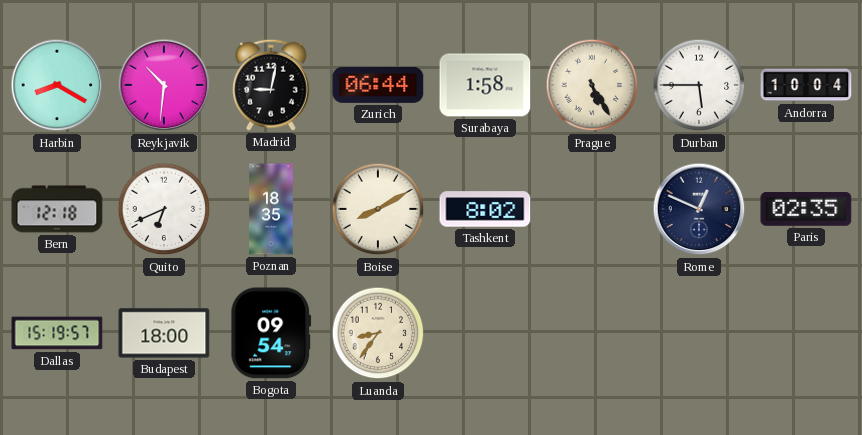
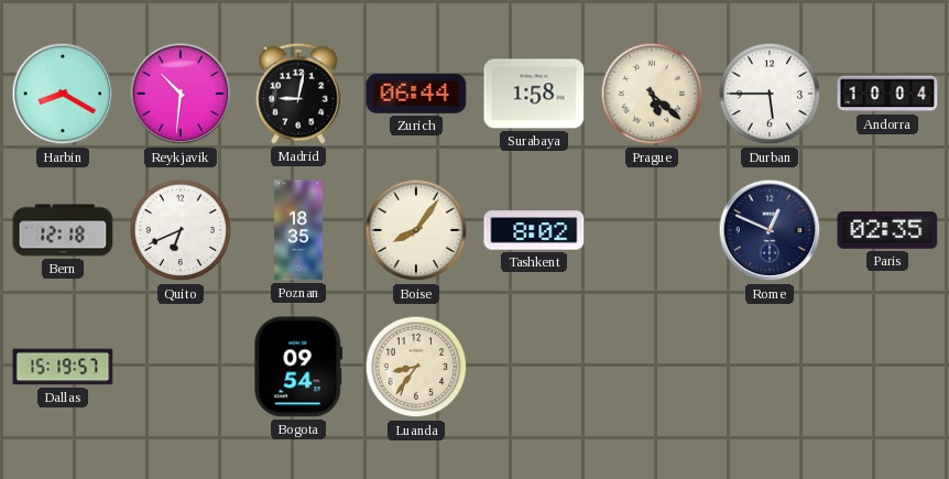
Prague: 5:25 -> 5:22
Boise: 8:10 -> 8:06
Budapest: 18:00 -> none
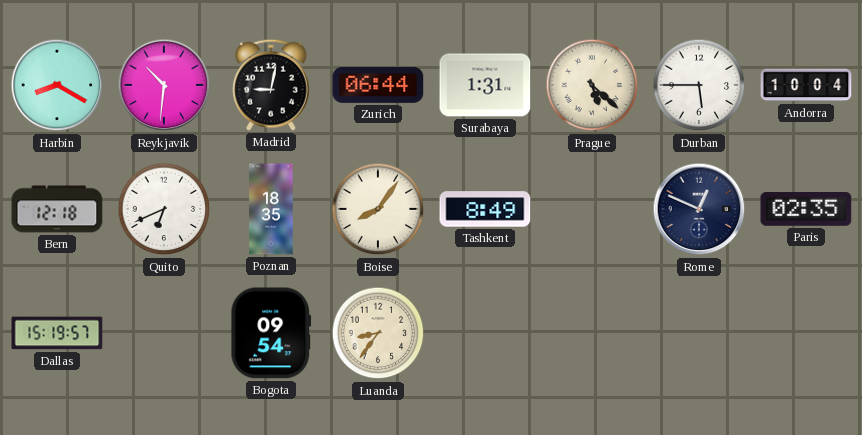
Surabaya: 1:58 -> 1:31
Tashkent: 8:02 -> 8:49
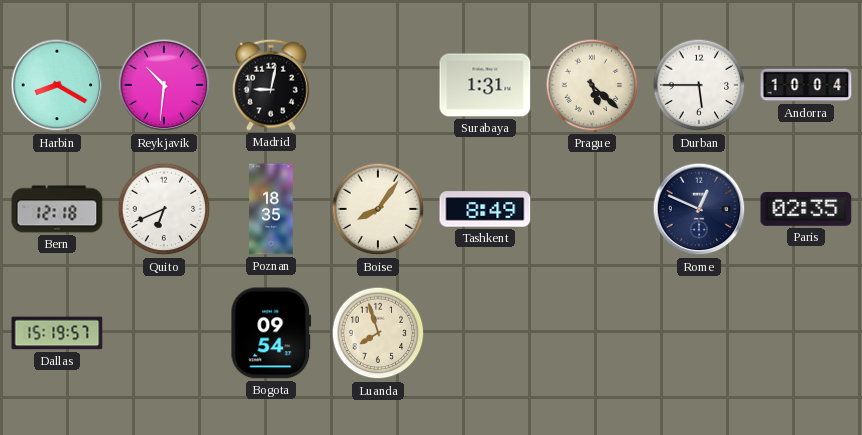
Zurich: 06:44 -> none
Luanda: 8:36 -> 7:57
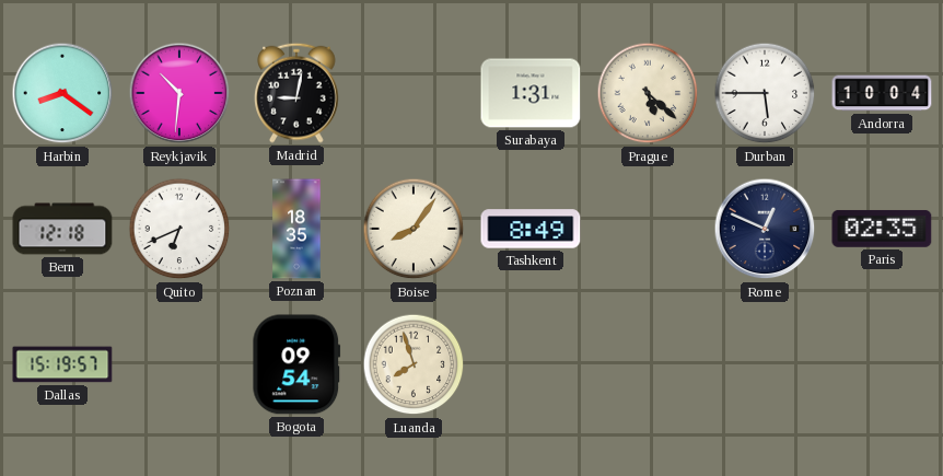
Harbin: 8:20 -> 8:21
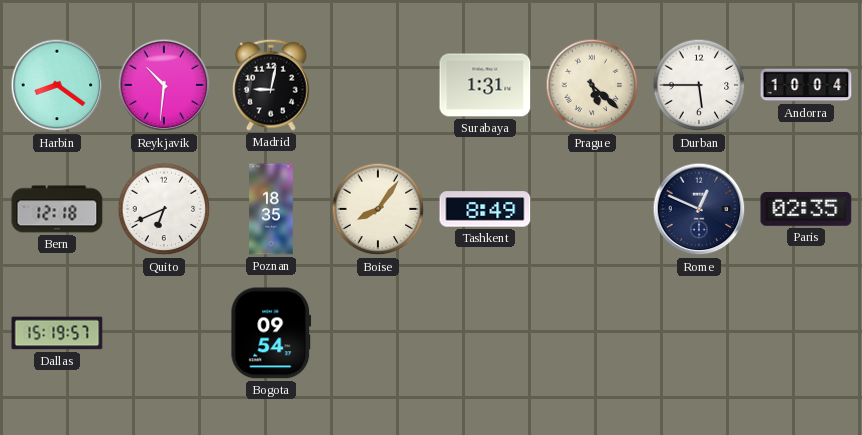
Luanda: 7:57 -> none
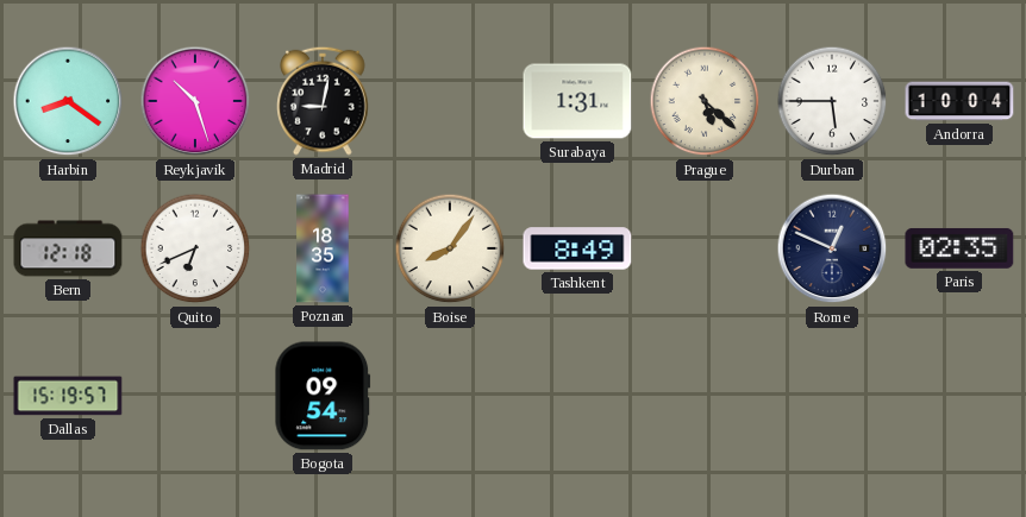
Reykjavik: 10:31 -> 10:27
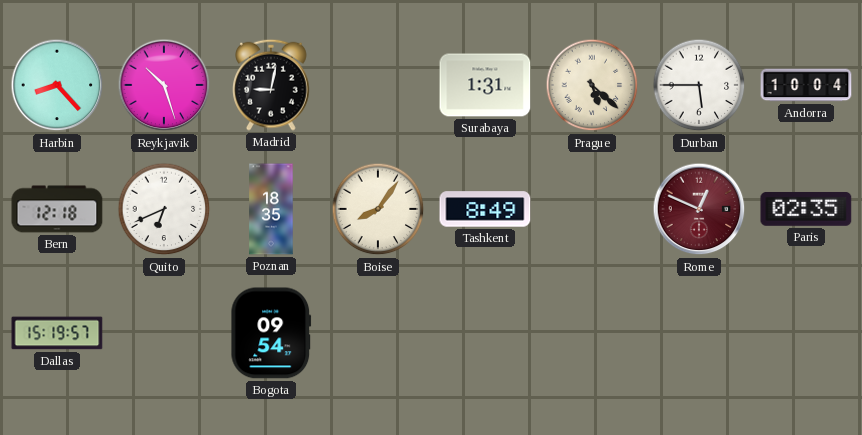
Harbin: 8:21 -> 8:23
Rome dial: navy -> burgundy
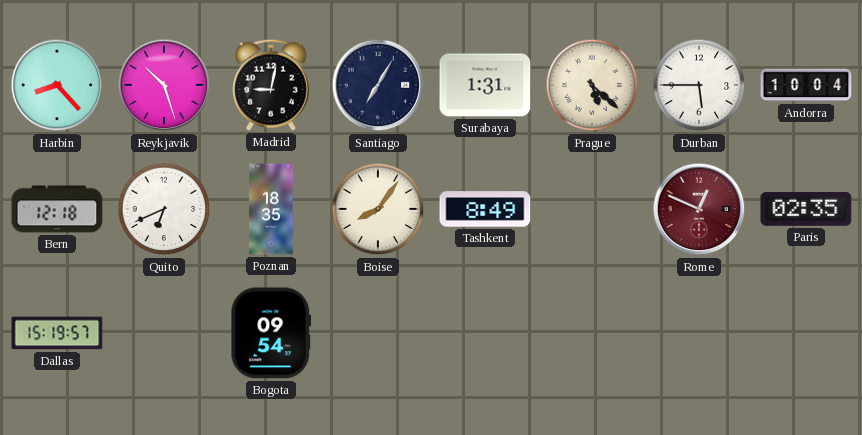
Santiago: none -> 7:05
